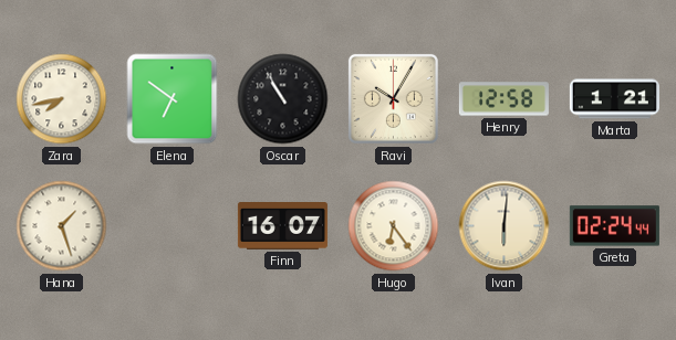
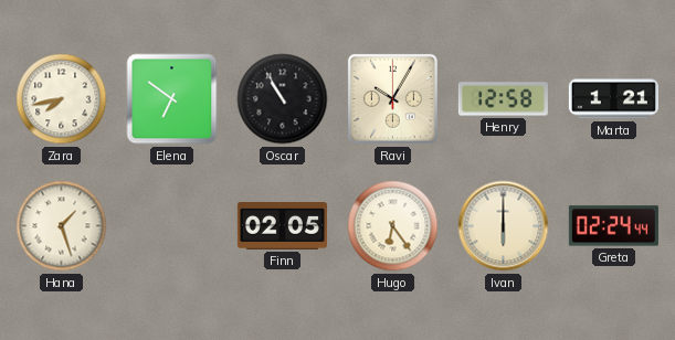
Finn: 16:07 -> 02:05
Ivan: 6:01 -> 6:00
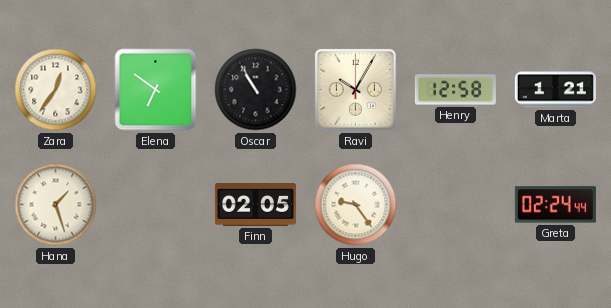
Zara: 7:43 -> 12:36
Hugo: 6:24 -> 9:24
Ivan: 6:00 -> none
